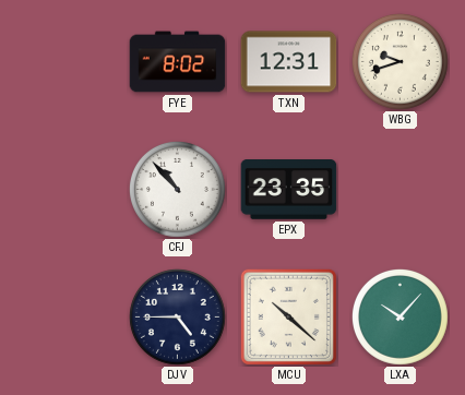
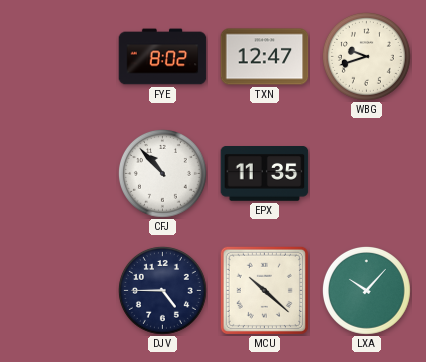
TXN: 12:31 -> 12:47
EPX: 23:35 -> 11:35
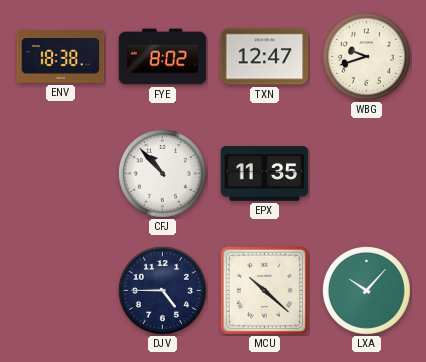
ENV: none -> 18:38
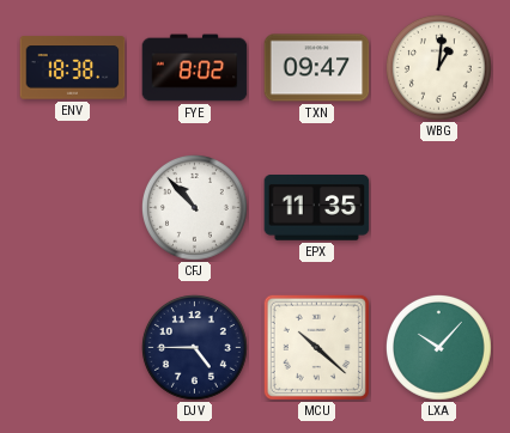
TXN: 12:47 -> 09:47
WBG: 9:42 -> 1:01
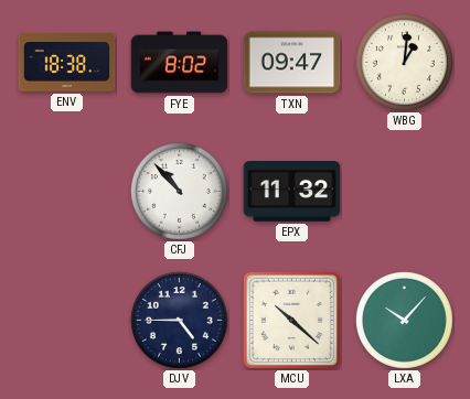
EPX: 11:35 -> 11:32
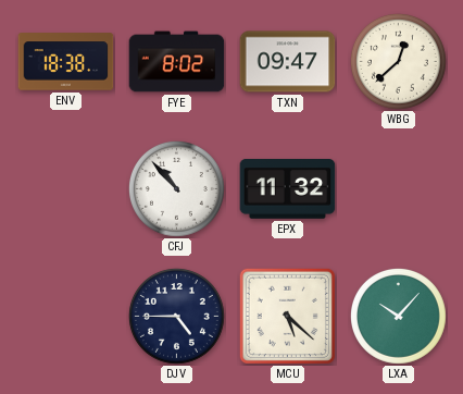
WBG: 1:01 -> 12:38
MCU: 10:22 -> 5:22
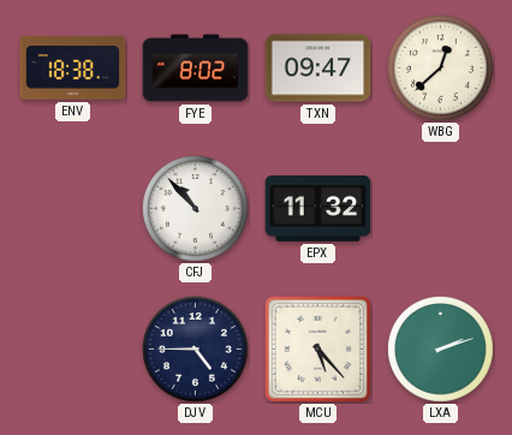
MCU: 5:22 -> 5:23
LXA: 10:07 -> 2:12
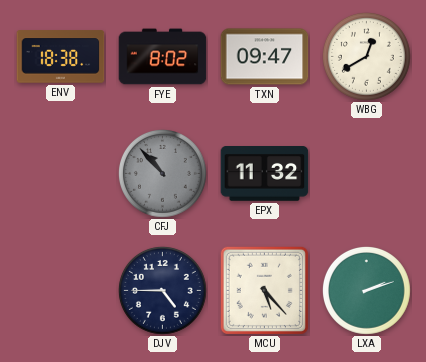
WBG: 12:38 -> 12:40
CFJ dial: white -> grey
